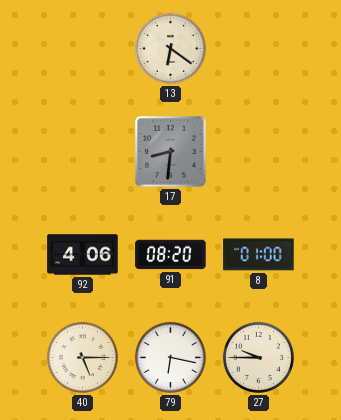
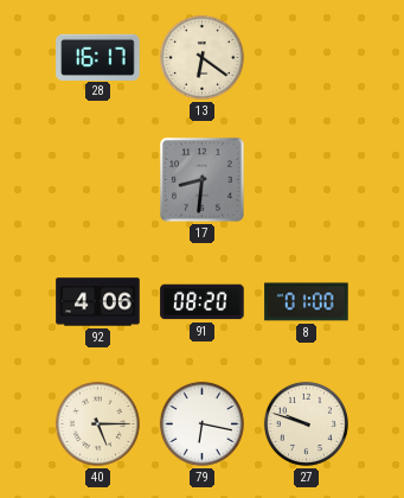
28: none -> 16:17
27: 9:45 -> 9:48
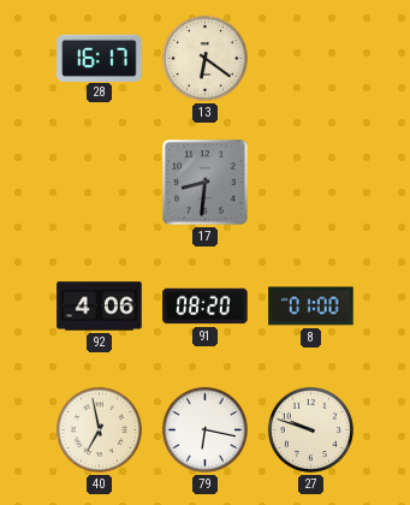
40: 5:15 -> 6:58
